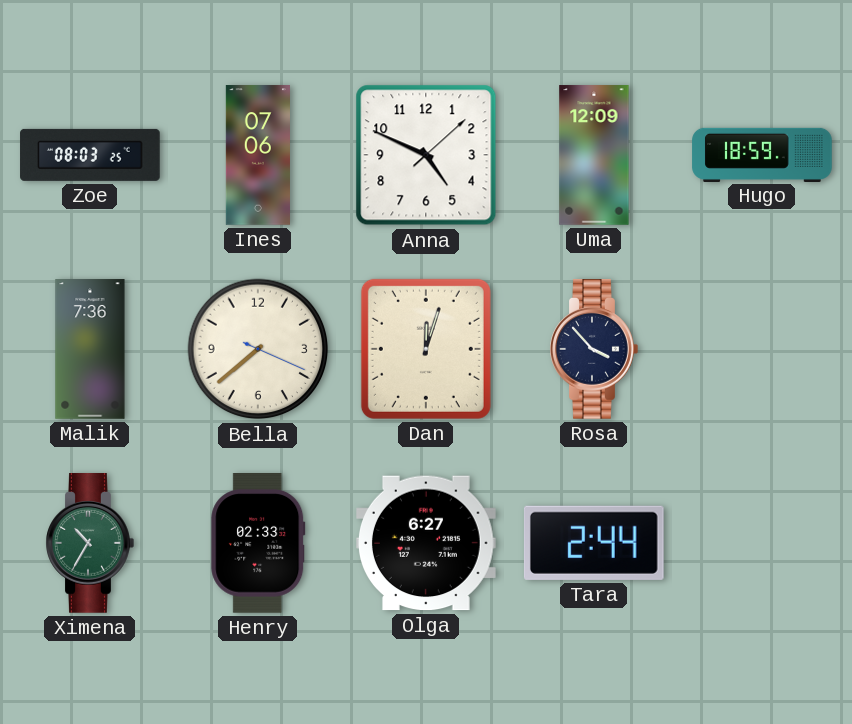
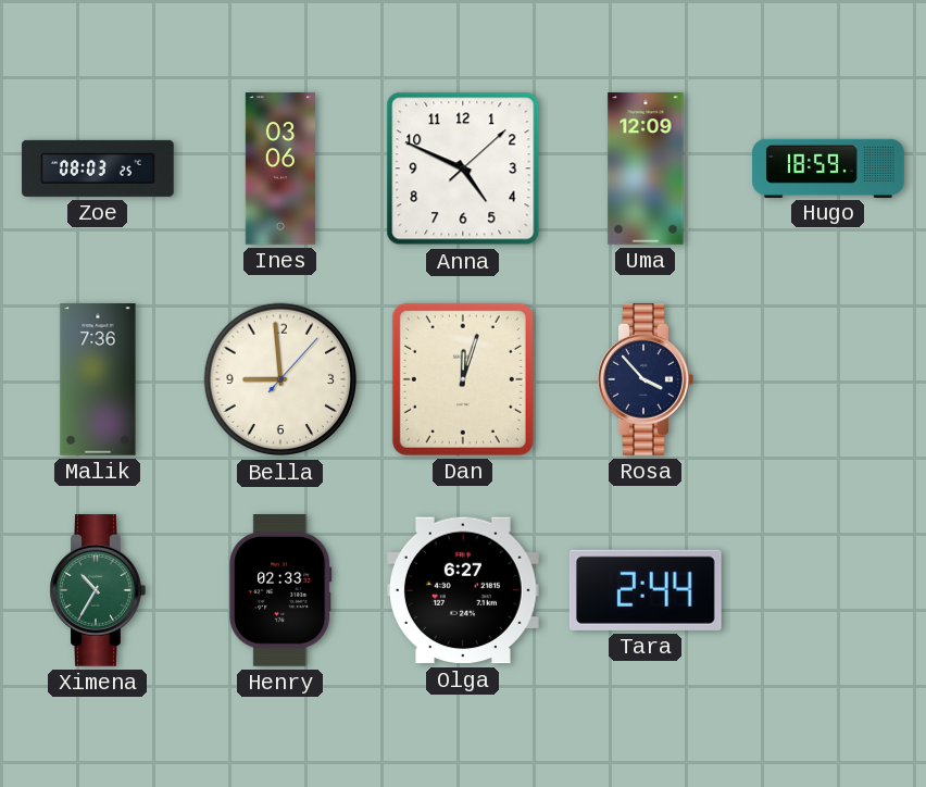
Ines: 07:06 -> 03:06
Bella: 7:38 -> 8:59
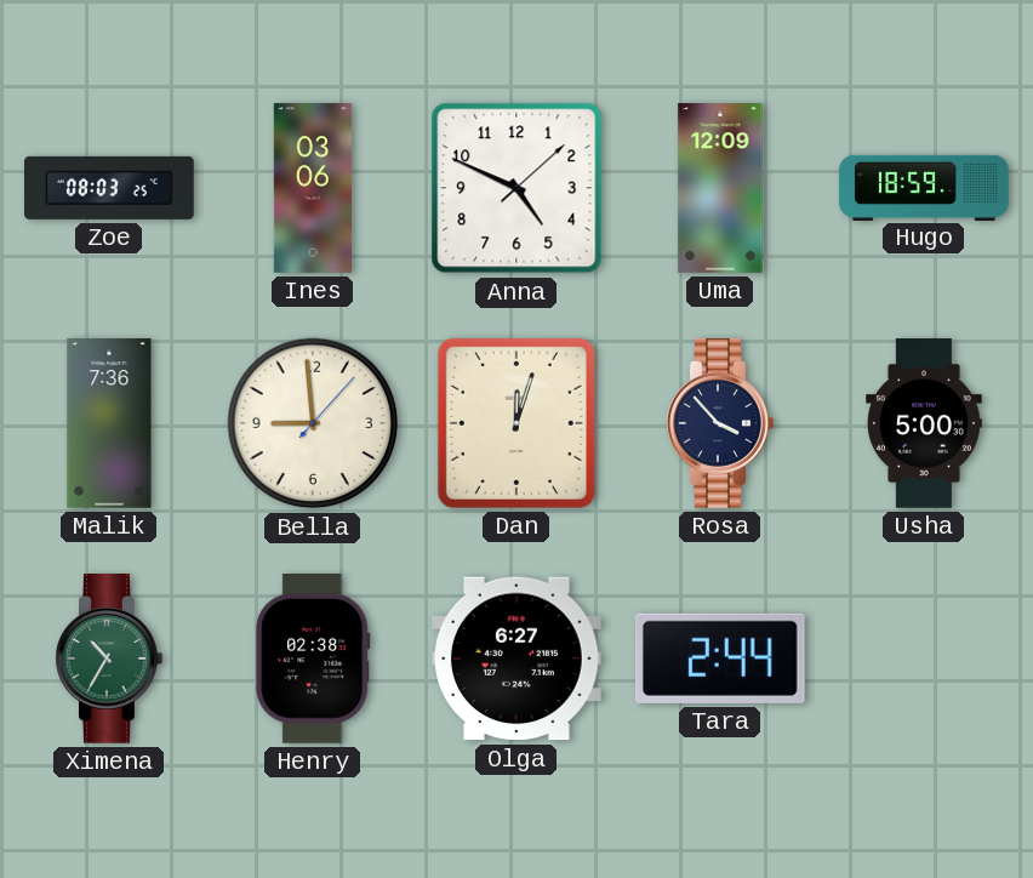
Usha: none -> 5:00
Henry: 02:33 -> 02:38
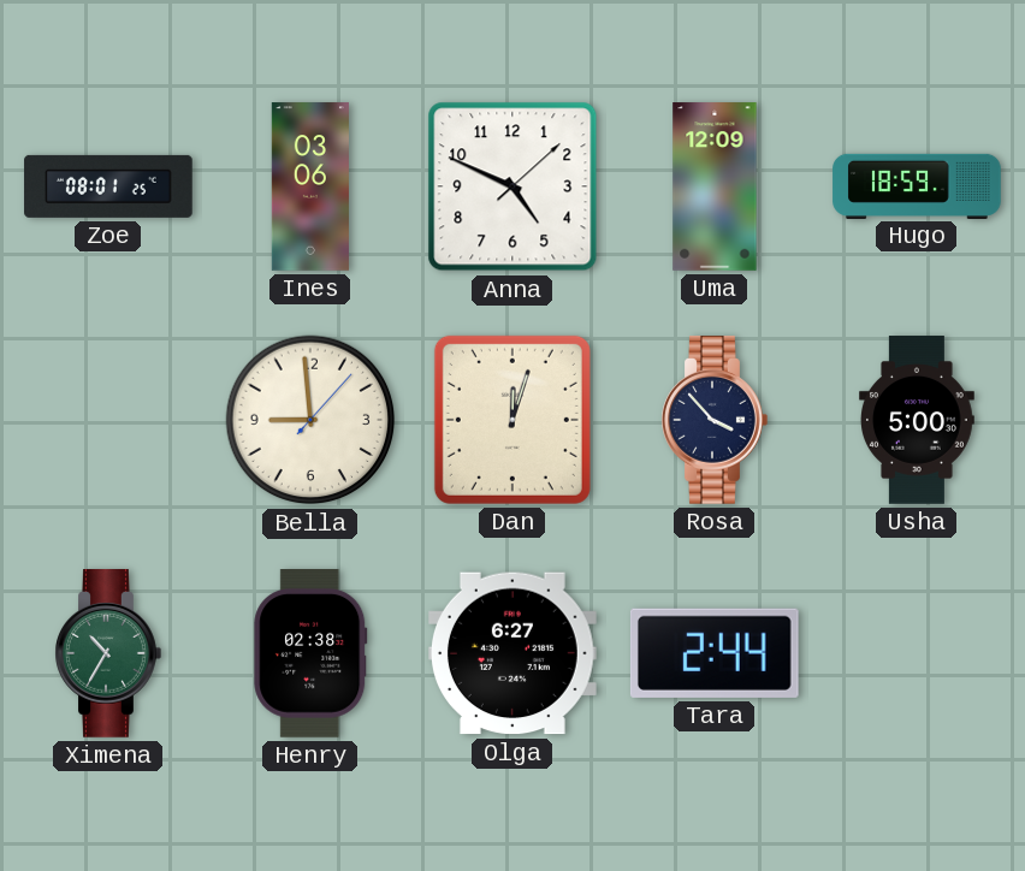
Zoe: 08:03 -> 08:01
Malik: 7:36 -> none
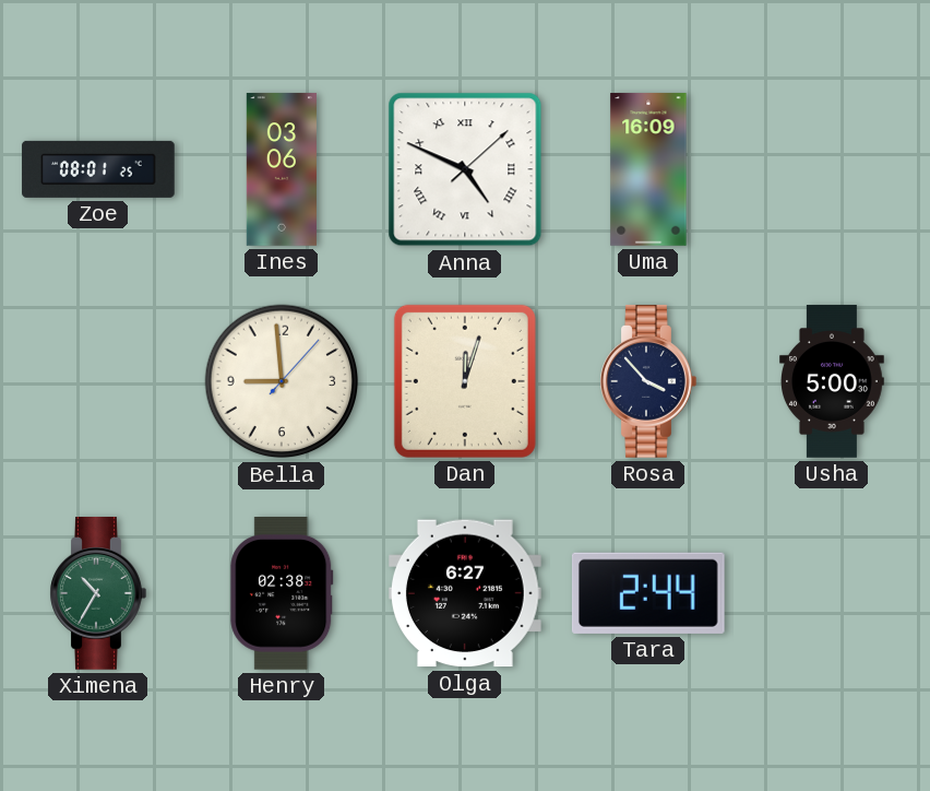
Anna numerals: Arabic -> Roman
Uma: 12:09 -> 16:09
Hugo: 18:59 -> none
